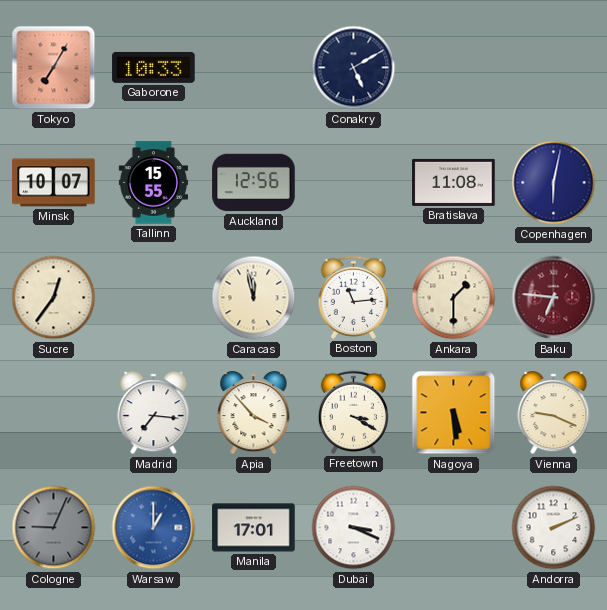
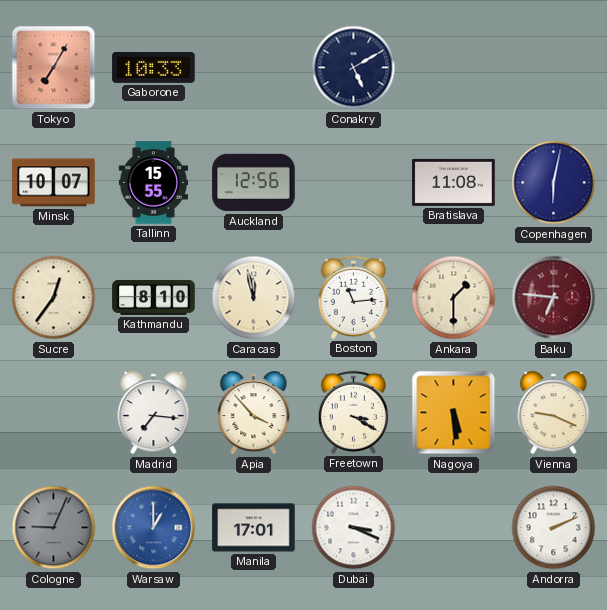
Kathmandu: none -> 8:10
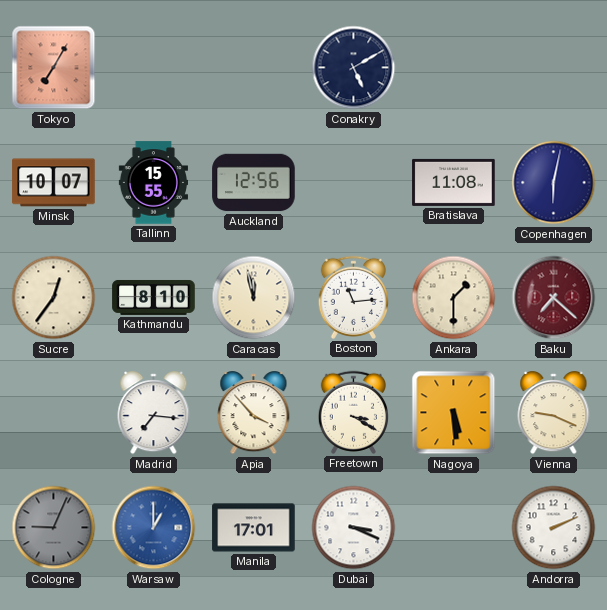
Gaborone: 10:33 -> none
Baku: 6:46 -> 7:22
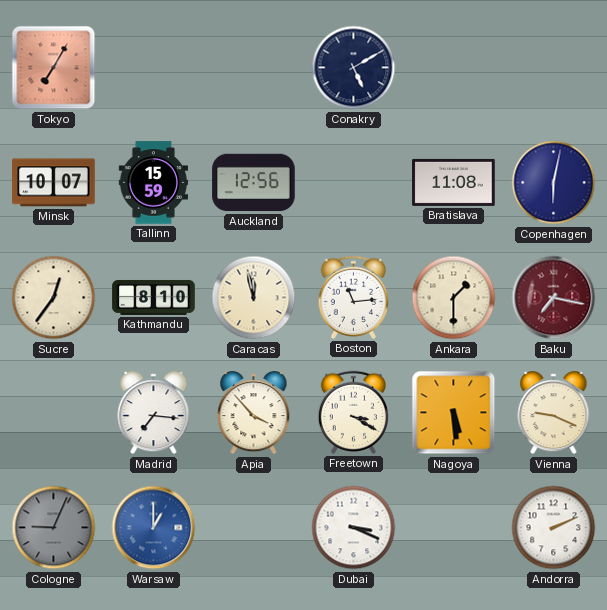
Tallinn: 15:55 -> 15:59
Baku: 7:22 -> 7:17
Manila: 17:01 -> none
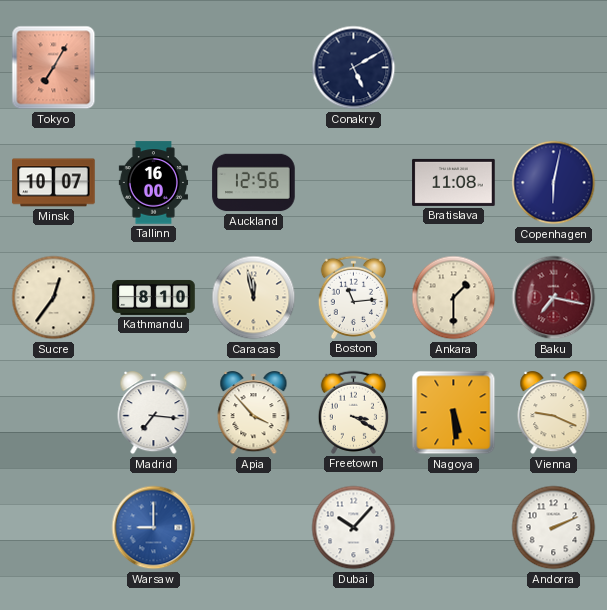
Tallinn: 15:59 -> 16:00
Cologne: 9:04 -> none
Warsaw: 1:00 -> 9:00
Dubai: 3:19 -> 10:07
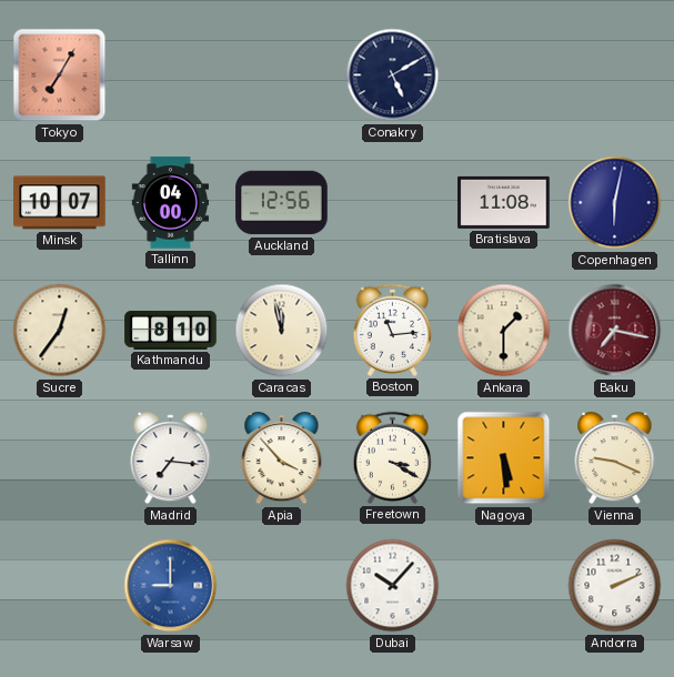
Tallinn: 16:00 -> 04:00
